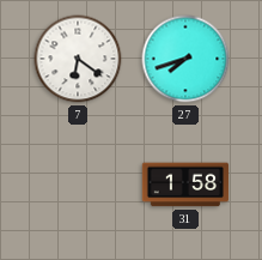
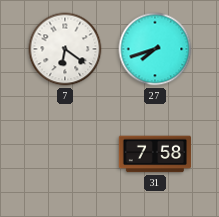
31: 1:58 -> 7:58
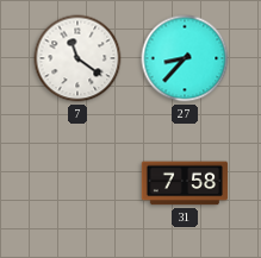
7: 6:21 -> 11:21
27: 7:42 -> 8:37
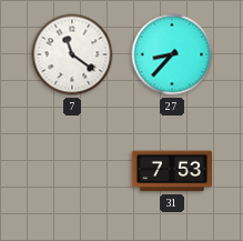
31: 7:58 -> 7:53
